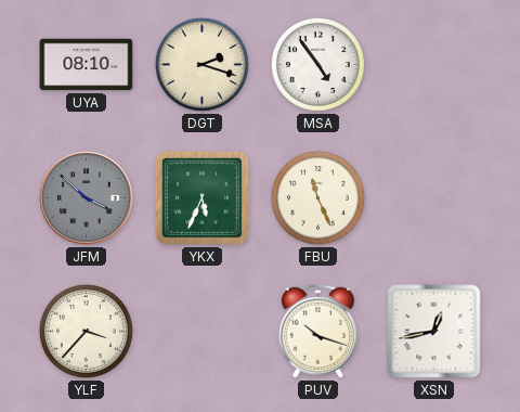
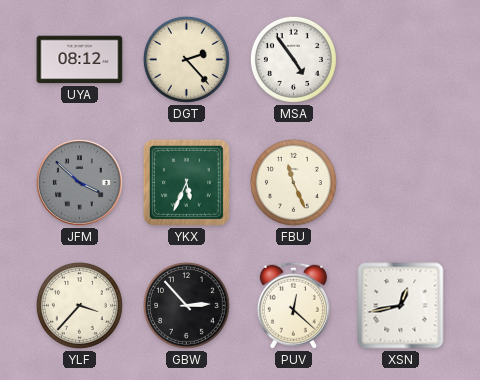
UYA: 08:10 -> 08:12
DGT: 2:18 -> 2:23
GBW: none -> 2:53
PUV: 10:18 -> 12:22
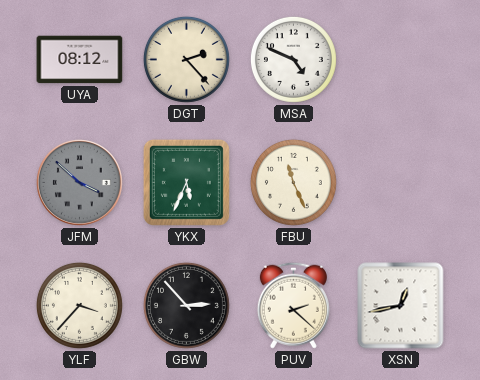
MSA: 4:54 -> 4:49
PUV: 12:22 -> 2:22
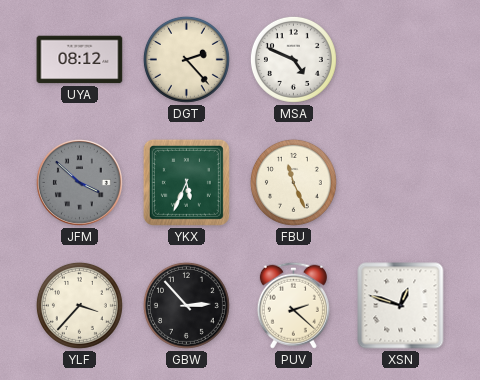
XSN: 12:43 -> 12:48
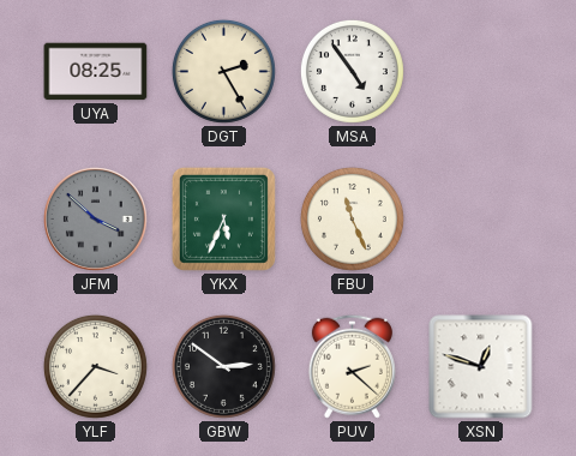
UYA: 08:12 -> 08:25
DGT: 2:23 -> 2:25
MSA: 4:49 -> 4:54
GBW: 2:53 -> 2:51
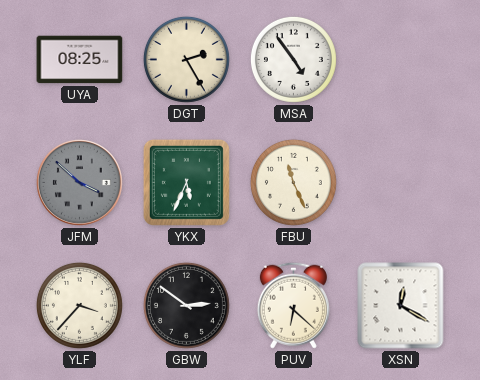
PUV: 2:22 -> 6:22
XSN: 12:48 -> 12:20
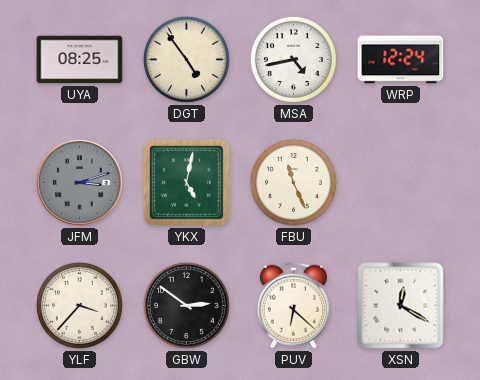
DGT: 2:25 -> 4:54
MSA: 4:54 -> 4:43
WRP: none -> 12:24
JFM: 3:52 -> 3:12
YKX: 5:34 -> 5:02
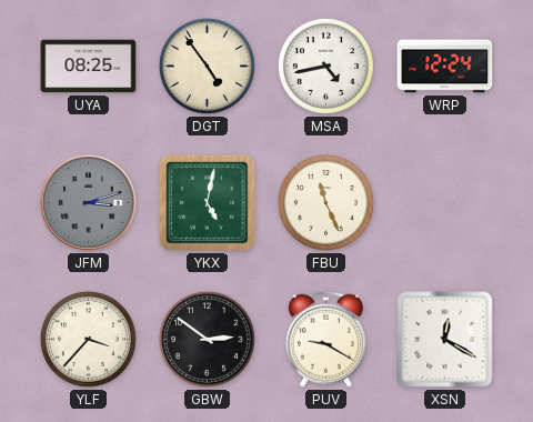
PUV: 6:22 -> 9:20
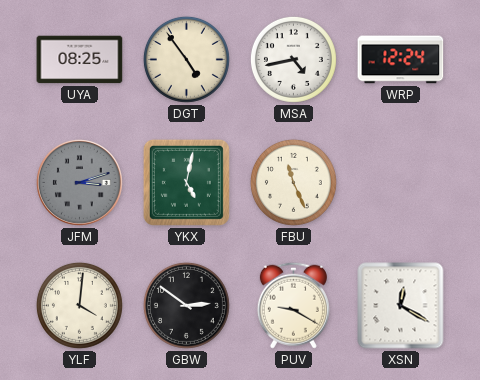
YLF: 3:37 -> 4:01
